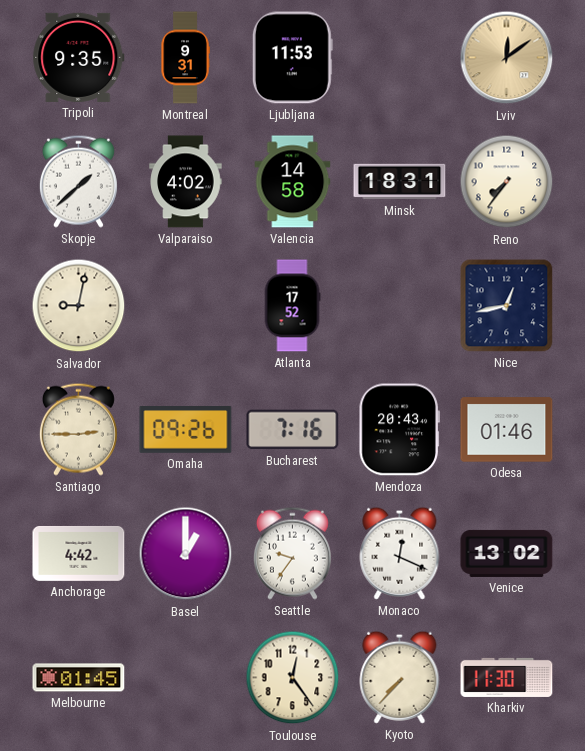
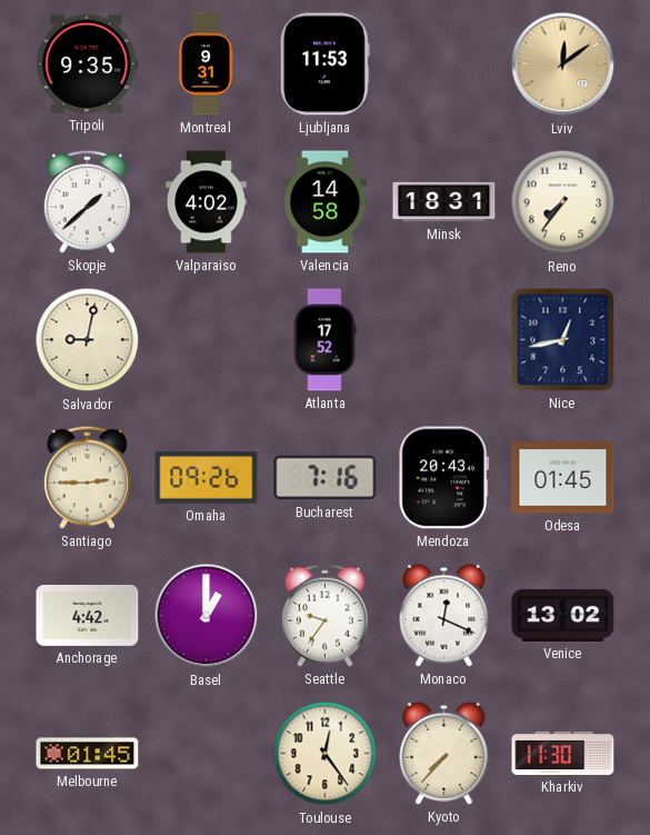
Odesa: 01:46 -> 01:45
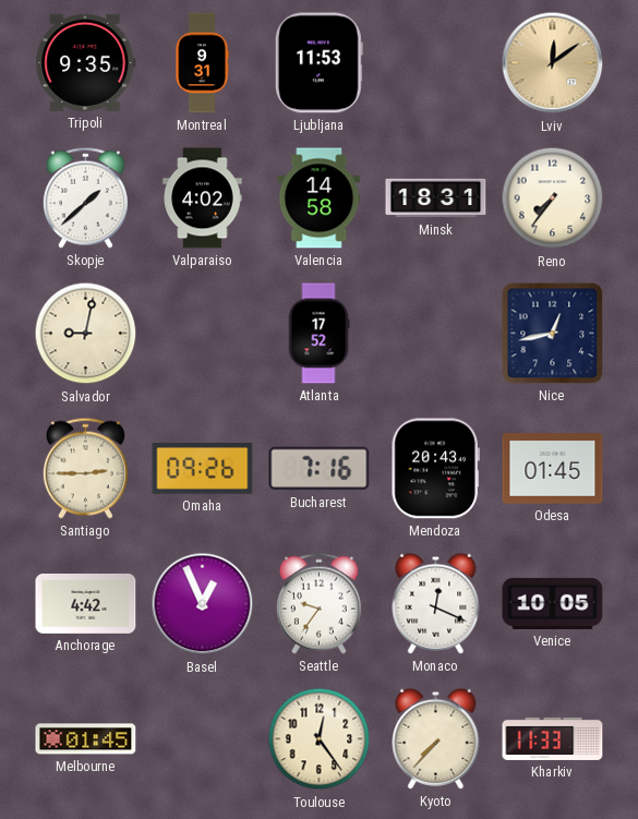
Basel: 1:00 -> 12:56
Venice: 13:02 -> 10:05
Kharkiv: 11:30 -> 11:33
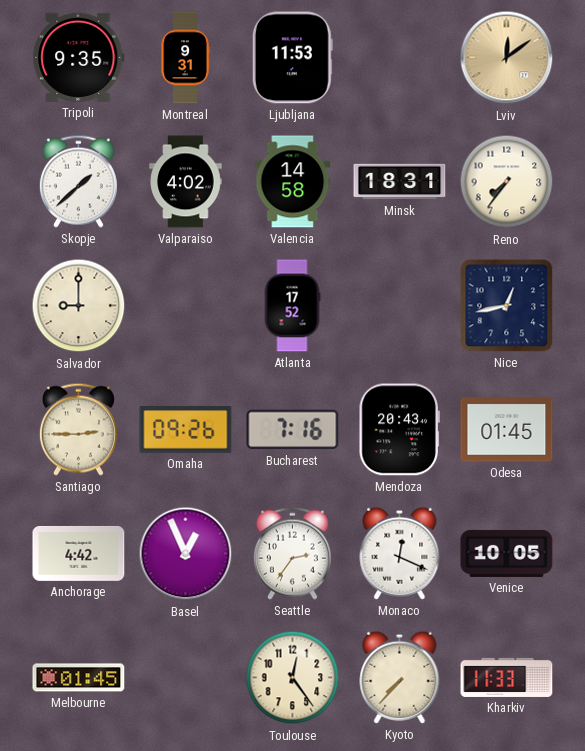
Salvador: 9:02 -> 9:00
Seattle: 9:36 -> 2:36
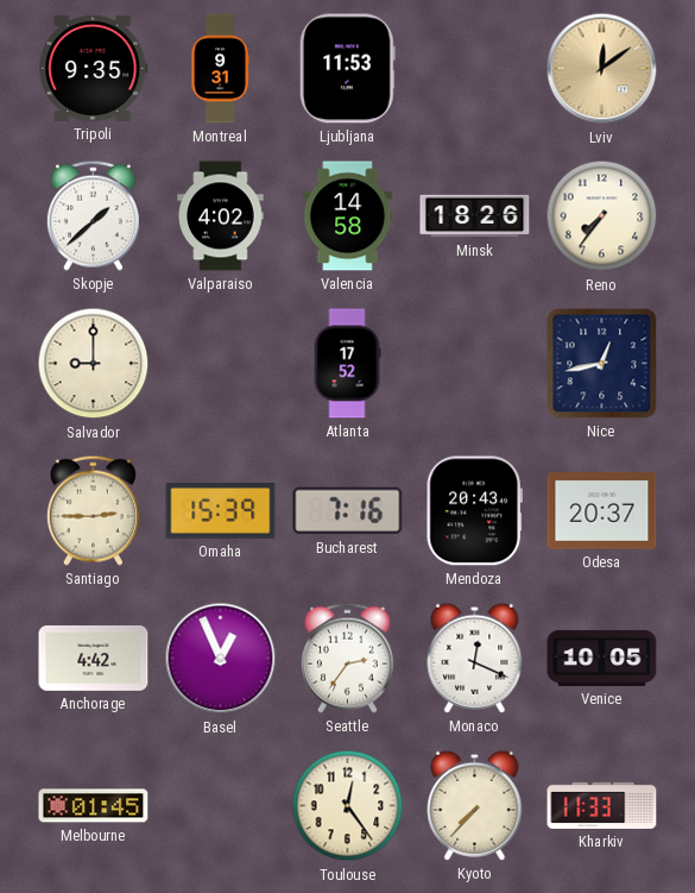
Minsk: 18:31 -> 18:26
Omaha: 09:26 -> 15:39
Odesa: 01:45 -> 20:37
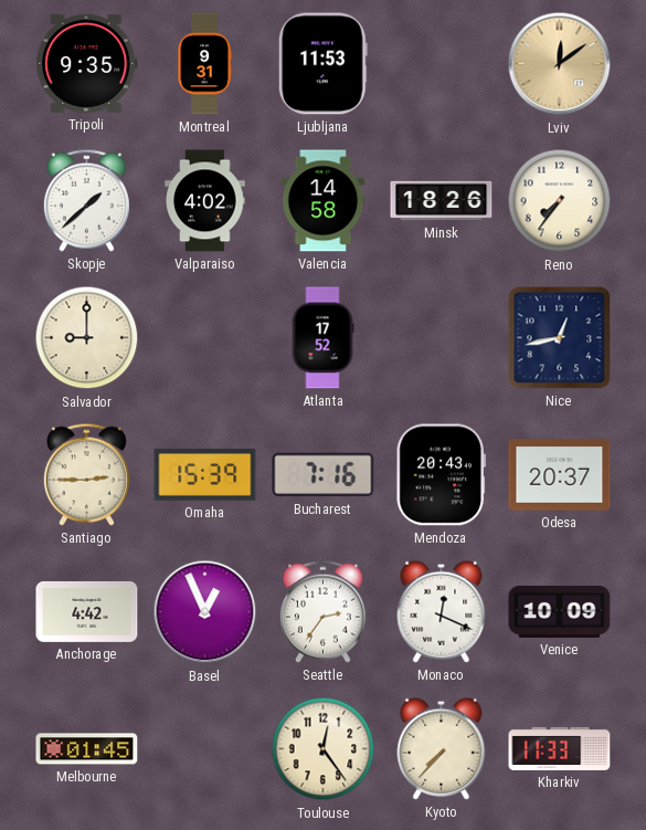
Venice: 10:05 -> 10:09
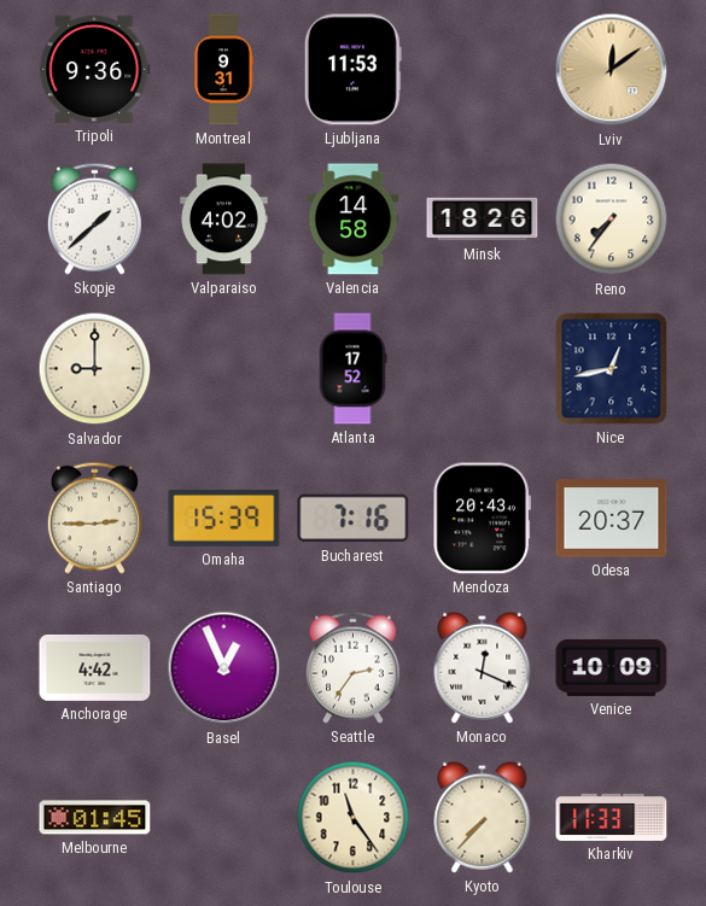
Tripoli: 9:35 -> 9:36
Toulouse: 12:24 -> 11:24
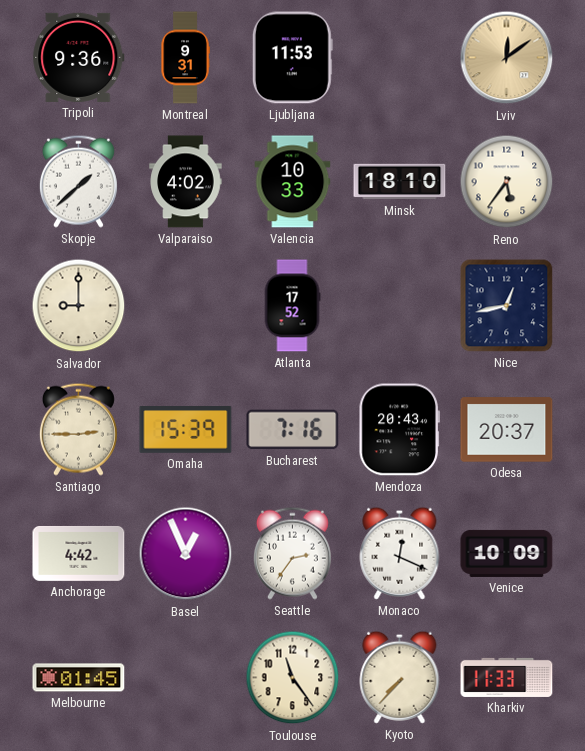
Valencia: 14:58 -> 10:33
Minsk: 18:26 -> 18:10
Reno: 7:36 -> 5:36
